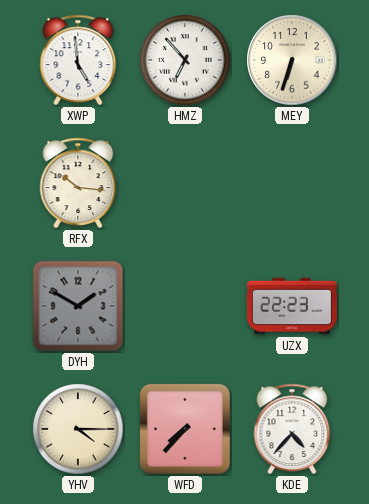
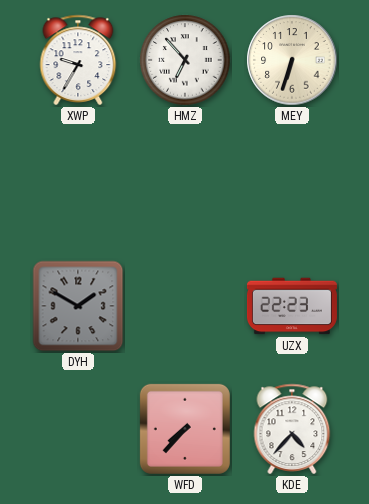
XWP: 4:59 -> 9:35
RFX: 10:16 -> none
YHV: 4:15 -> none
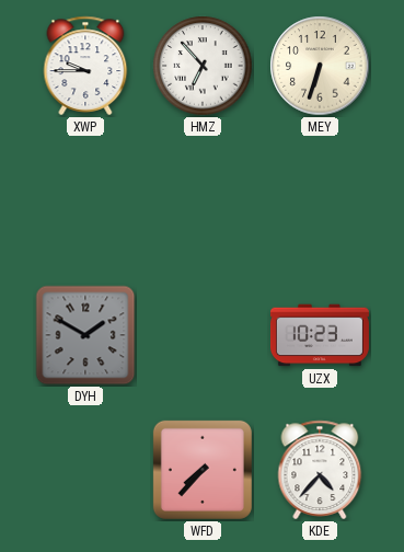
XWP: 9:35 -> 9:45
UZX: 22:23 -> 10:23
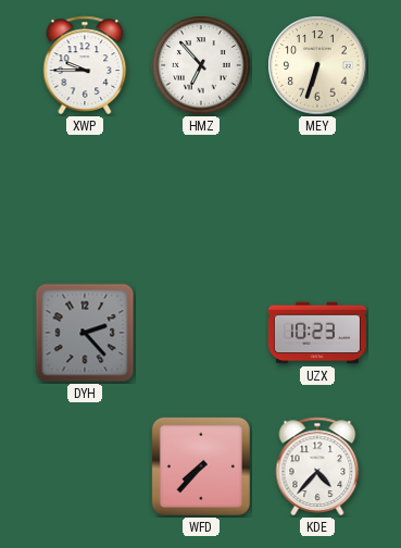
DYH: 1:50 -> 2:23
